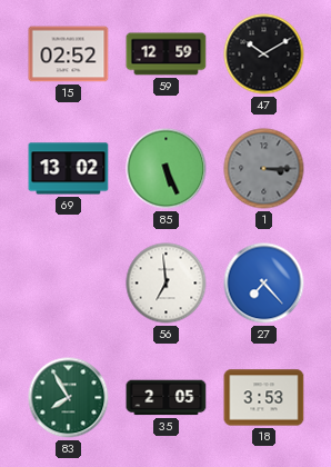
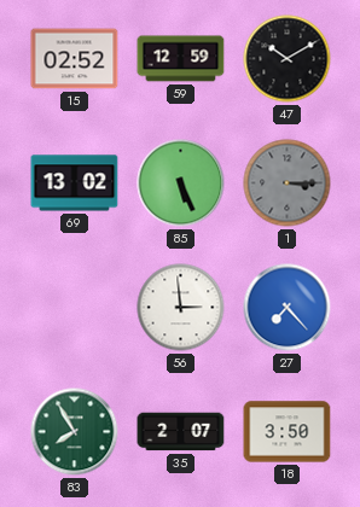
56: 6:59 -> 2:59
35: 2:05 -> 2:07
18: 3:53 -> 3:50
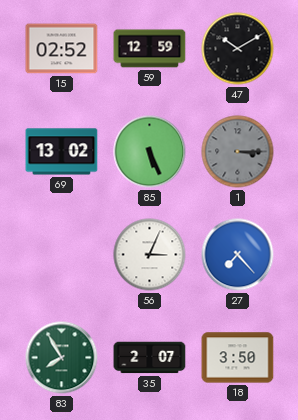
56: 2:59 -> 3:04
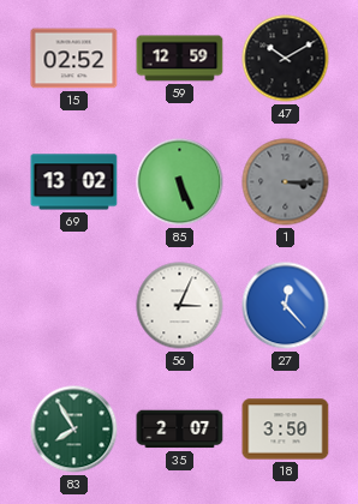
27: 7:23 -> 12:23
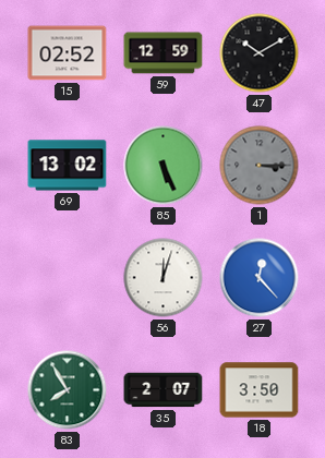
56: 3:04 -> 12:03
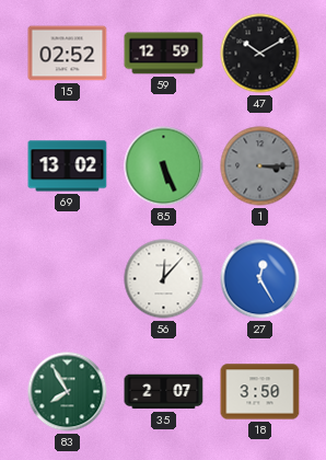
56: 12:03 -> 12:07
27: 12:23 -> 12:25
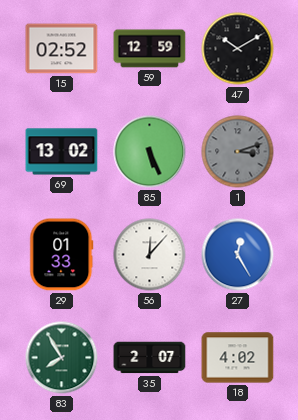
1: 3:15 -> 3:12
29: none -> 01:33
18: 3:50 -> 4:02
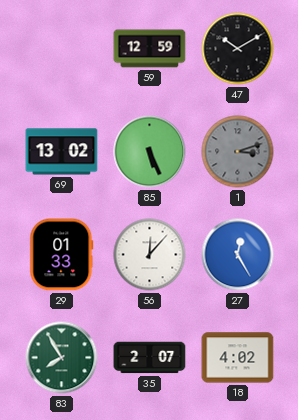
15: 02:52 -> none
